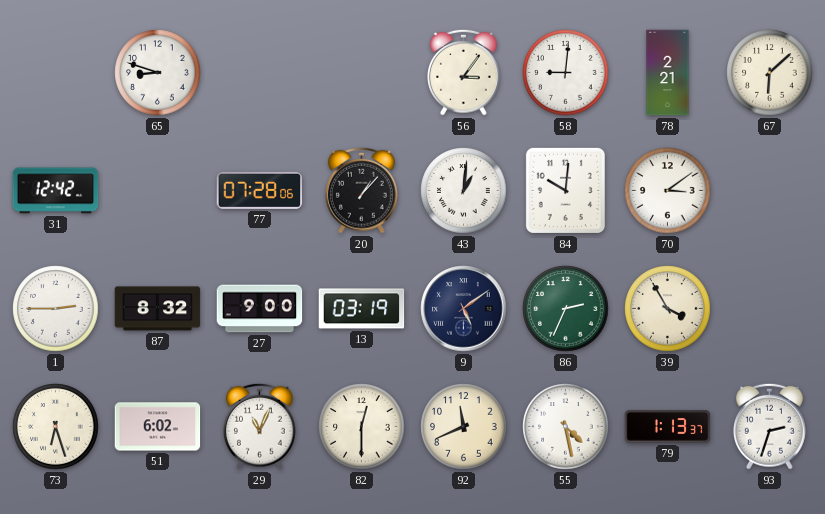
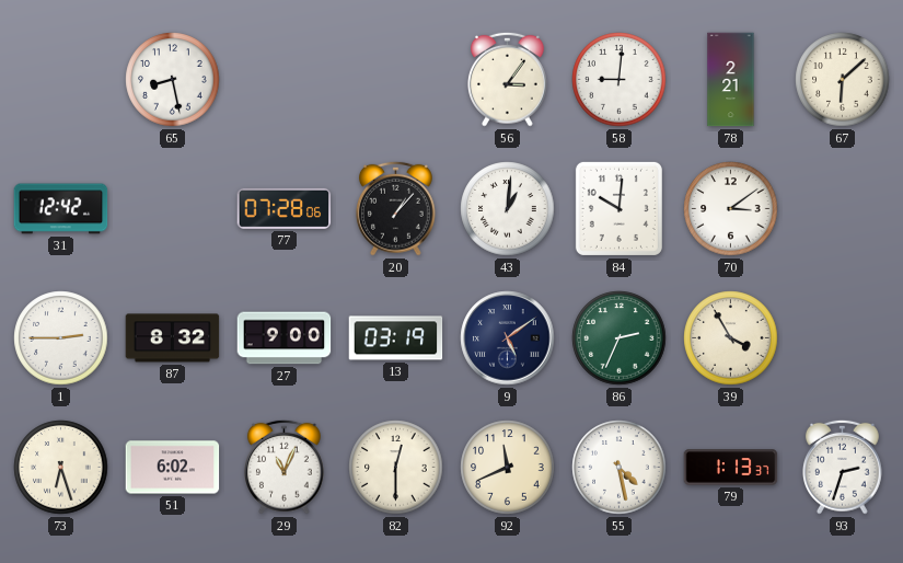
65: 8:48 -> 8:28
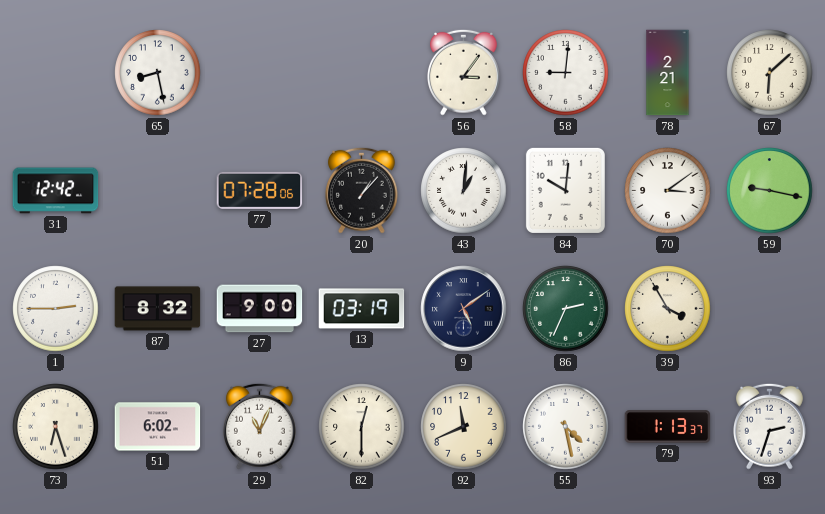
59: none -> 9:17
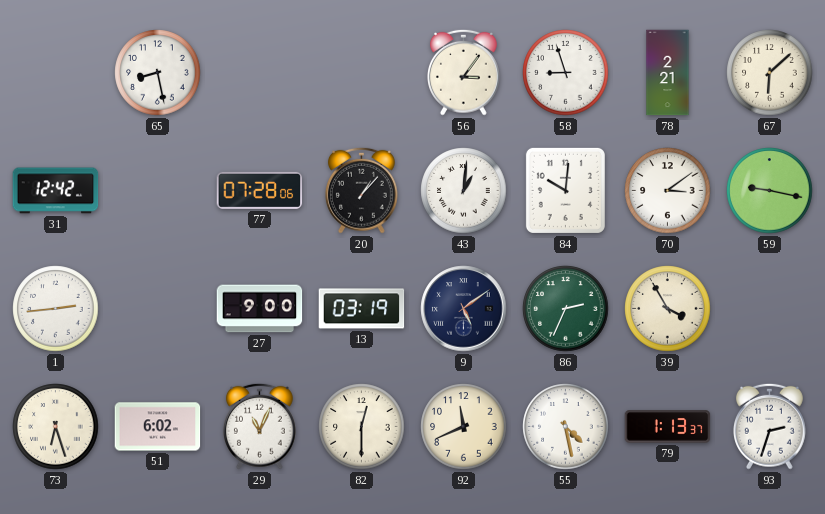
58: 9:01 -> 8:57
1: 2:45 -> 2:44
87: 8:32 -> none
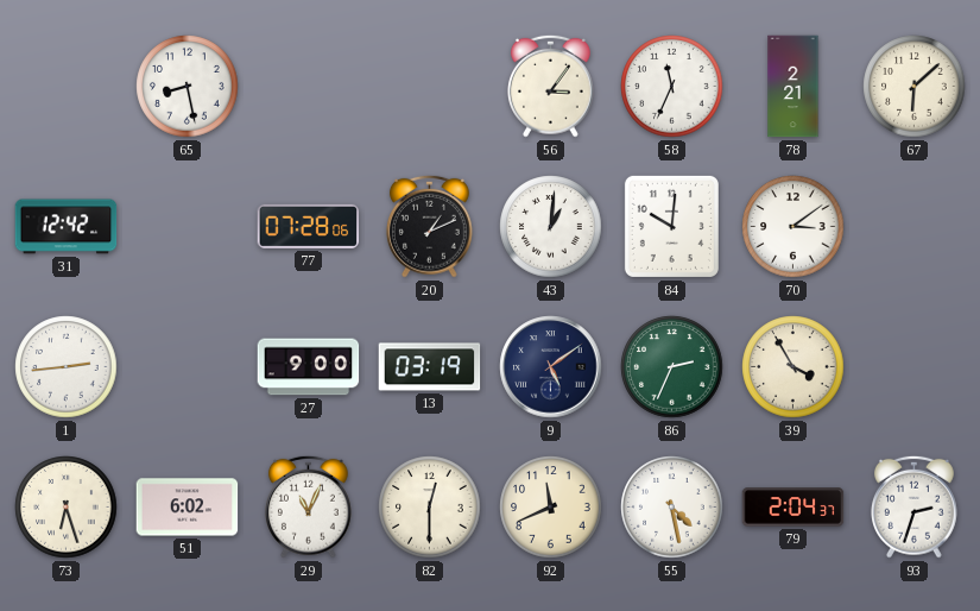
58: 8:57 -> 11:34
20: 1:07 -> 1:11
59: 9:17 -> none
79: 1:13 -> 2:04
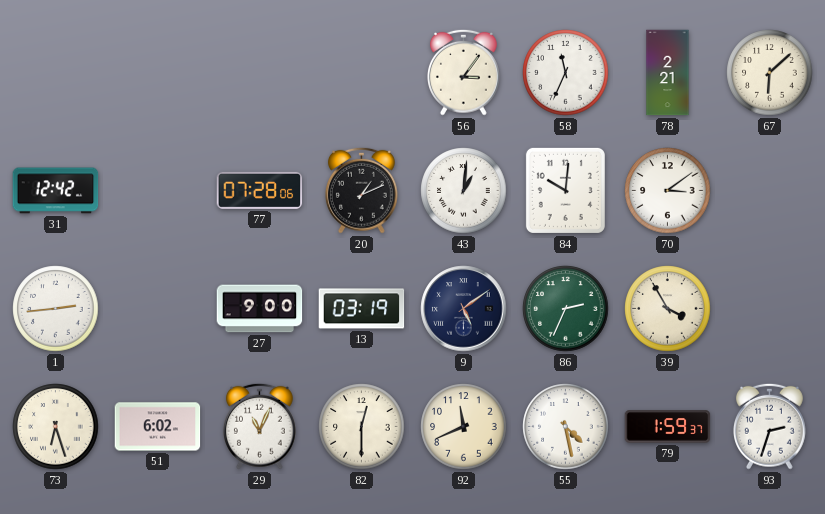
65: 8:28 -> none
79: 2:04 -> 1:59
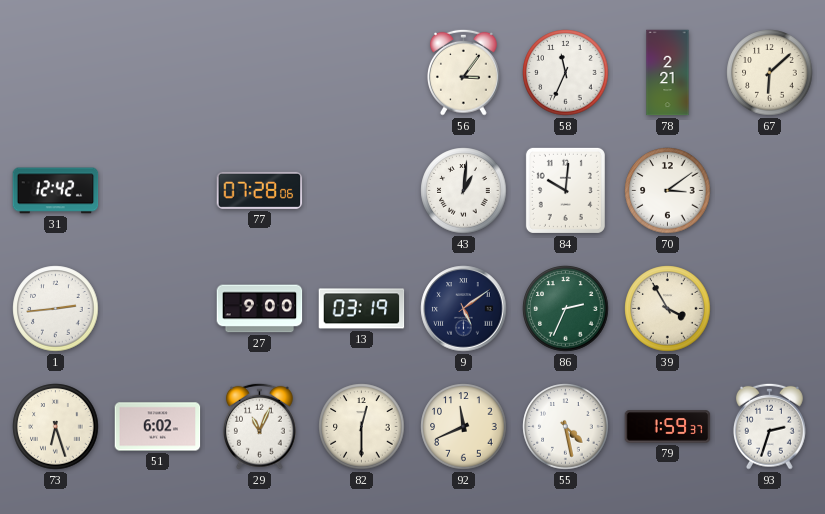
20: 1:11 -> none
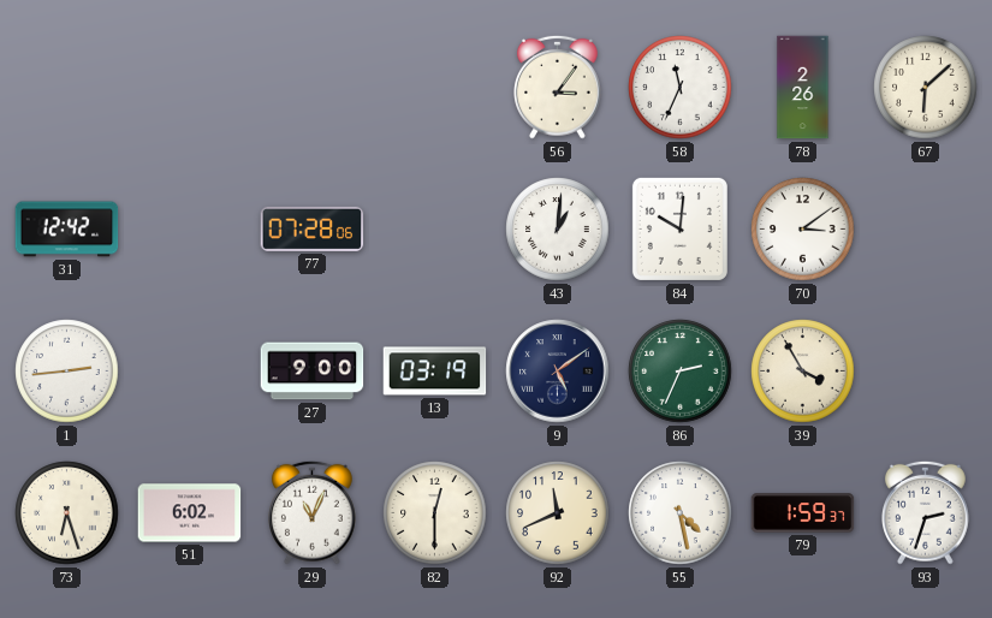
78: 2:21 -> 2:26
